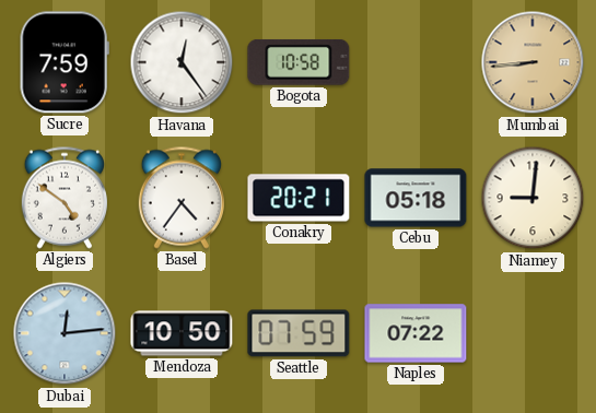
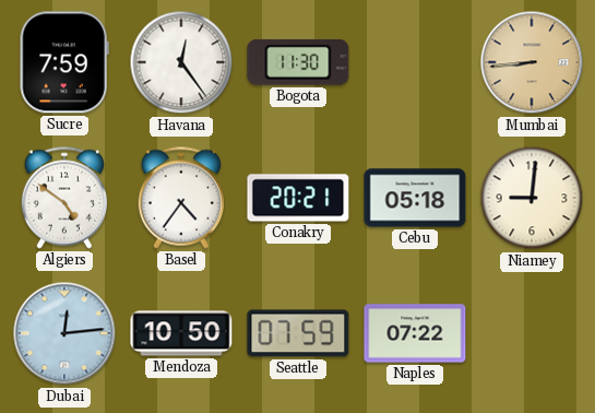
Bogota: 10:58 -> 11:30
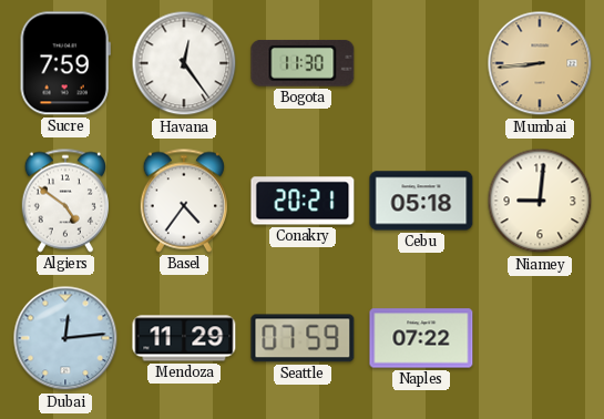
Mendoza: 10:50 -> 11:29
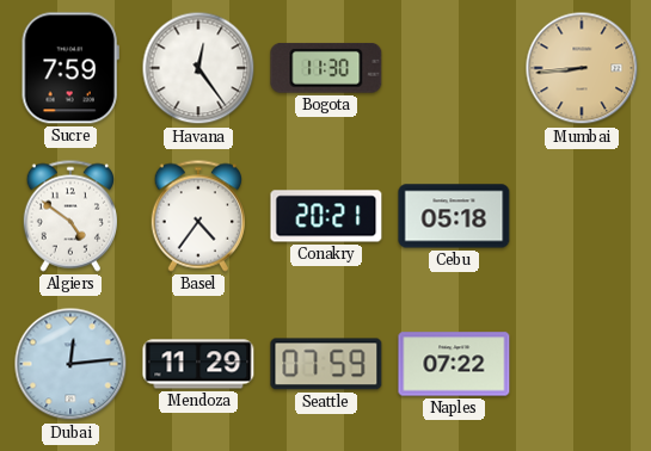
Niamey: 9:01 -> none
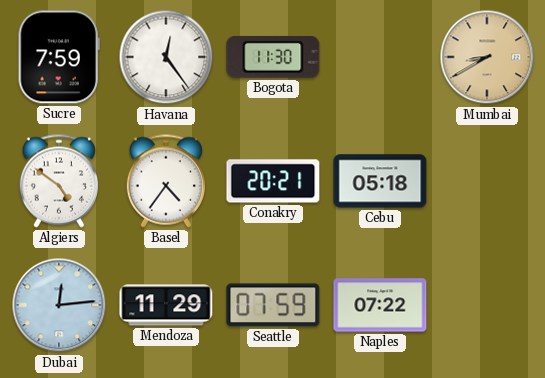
Mumbai: 8:44 -> 8:40
